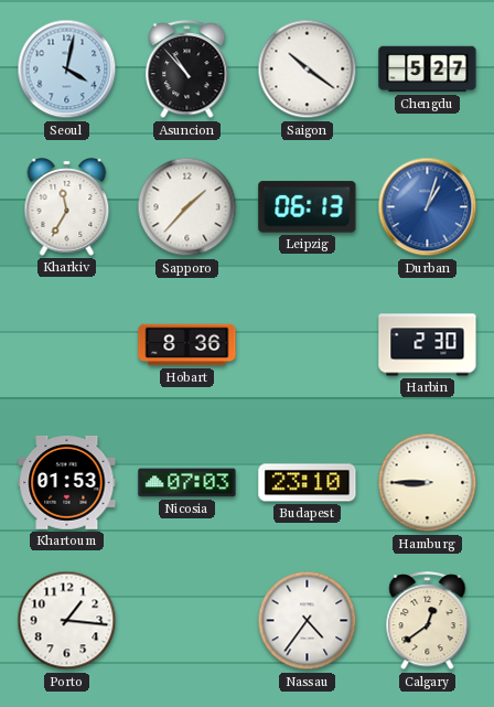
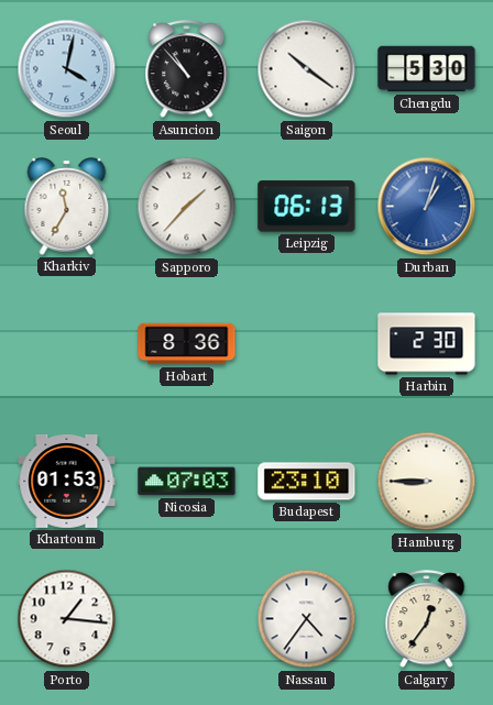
Chengdu: 5:27 -> 5:30
Calgary: 12:39 -> 12:36
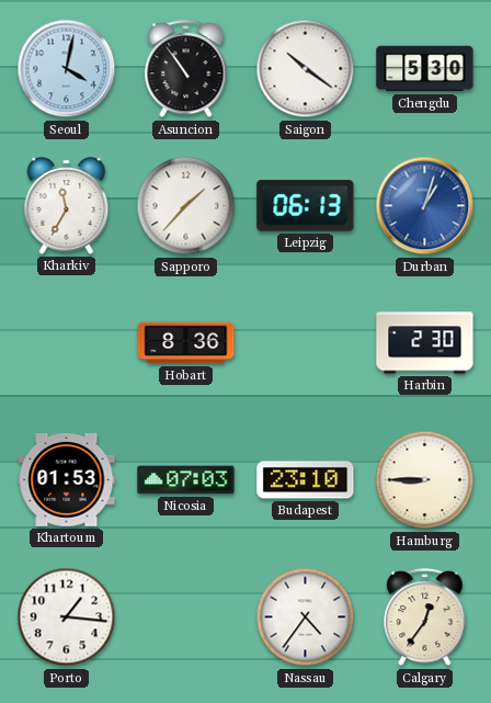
Asuncion: 10:53 -> 10:54
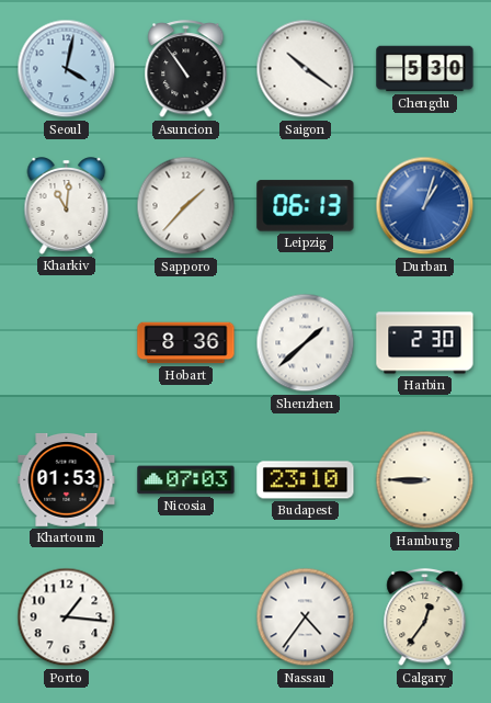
Kharkiv: 11:35 -> 11:01
Shenzhen: none -> 1:38
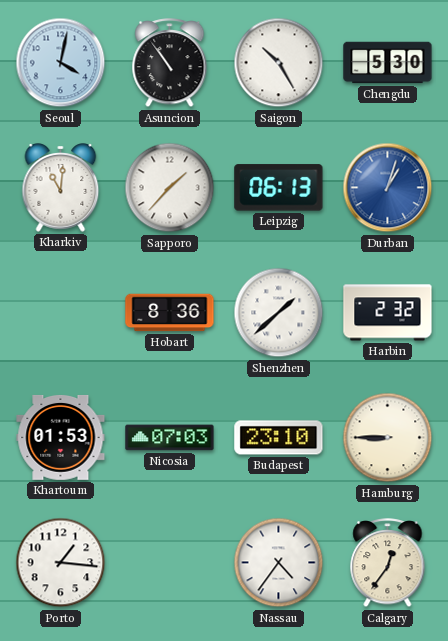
Saigon: 10:21 -> 10:25
Harbin: 2:30 -> 2:32
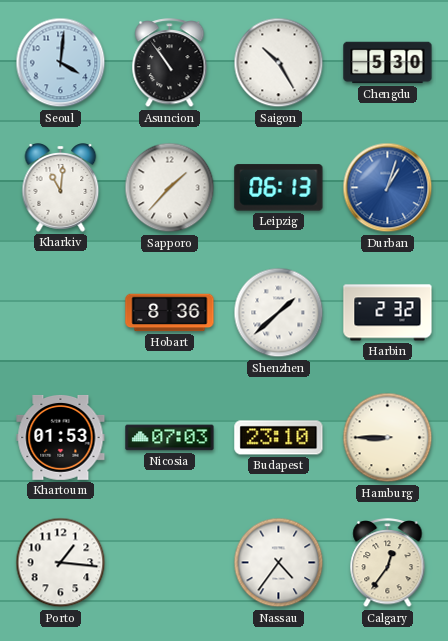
Seoul: 4:02 -> 4:01
